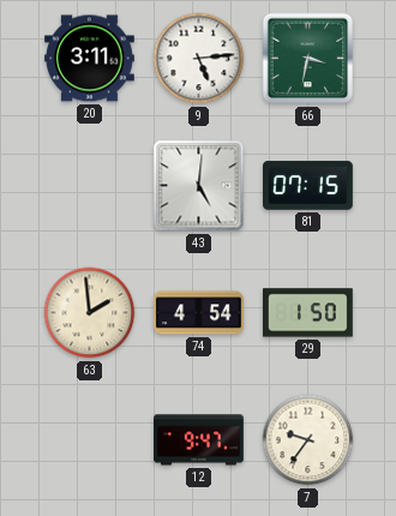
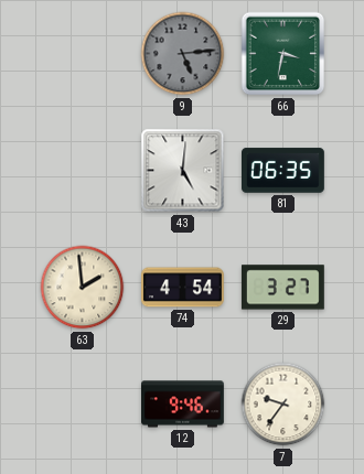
20: 3:11 -> none
9 dial: white -> grey
81: 07:15 -> 06:35
29: 1:50 -> 3:27
12: 9:47 -> 9:46
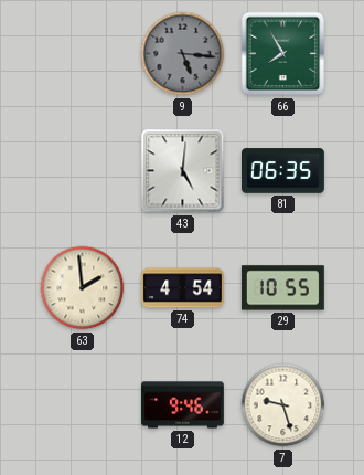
9: 5:14 -> 5:16
66: 3:32 -> 7:55
29: 3:27 -> 10:55
7: 9:36 -> 9:27
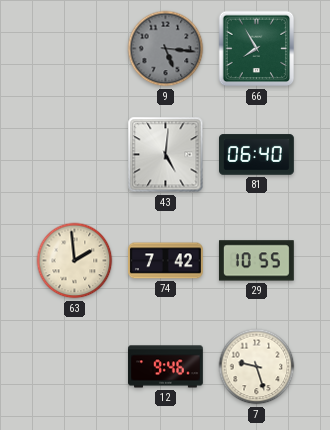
81: 06:35 -> 06:40
74: 4:54 -> 7:42
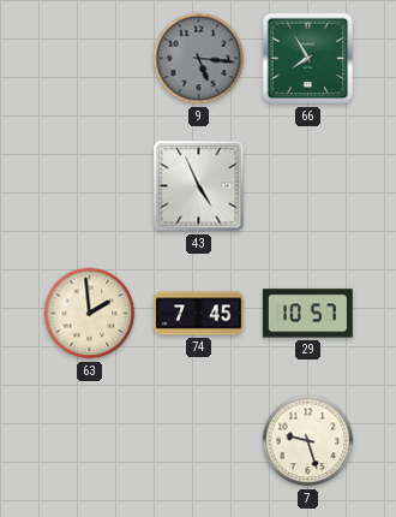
43: 5:01 -> 4:56
81: 06:40 -> none
74: 7:42 -> 7:45
29: 10:55 -> 10:57
12: 9:46 -> none
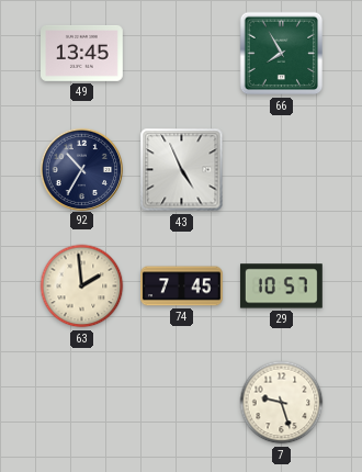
49: none -> 13:45
9: 5:16 -> none
92: none -> 10:35
